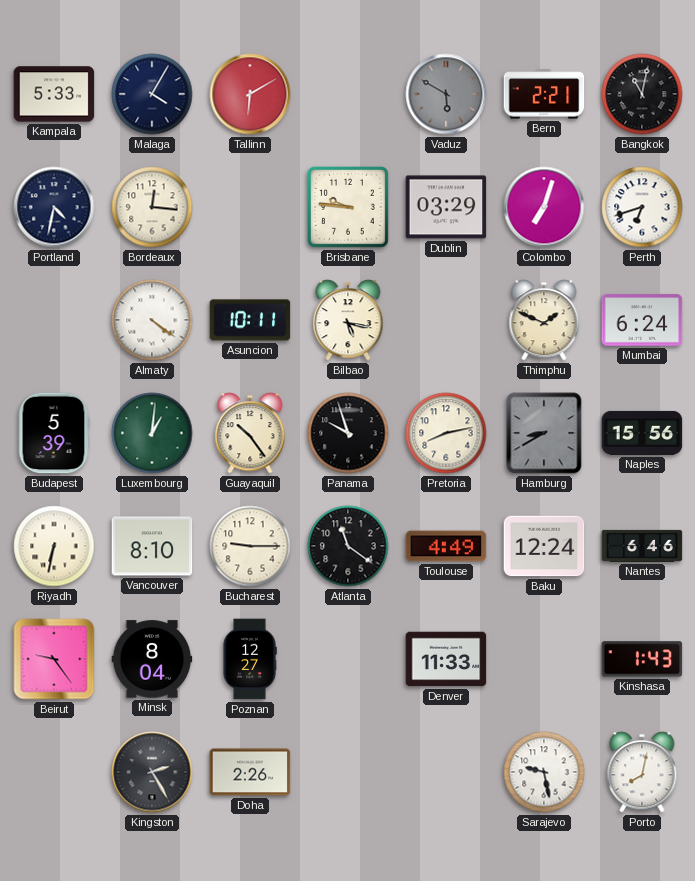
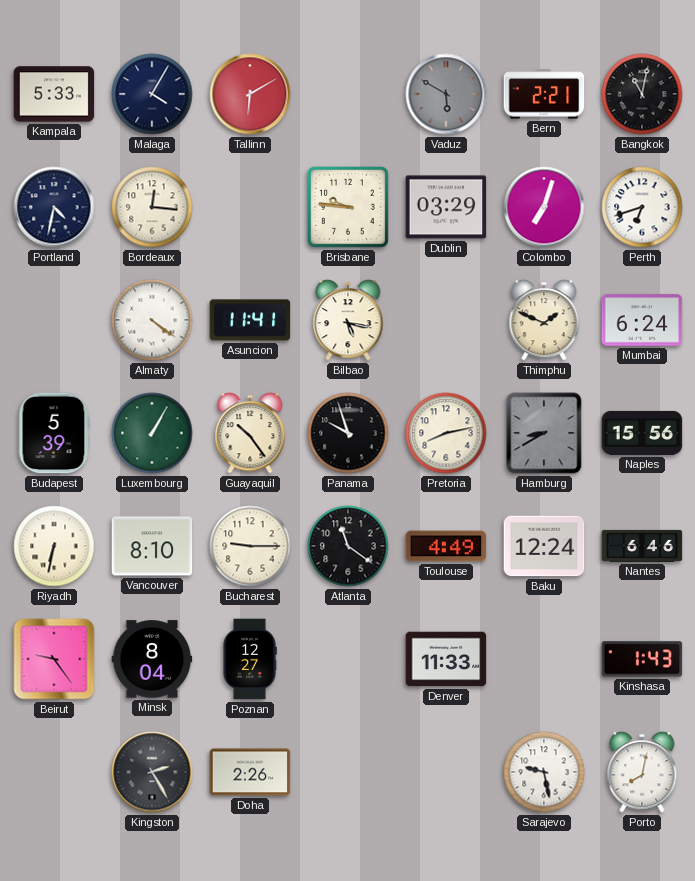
Asuncion: 10:11 -> 11:41
Luxembourg: 1:01 -> 1:05
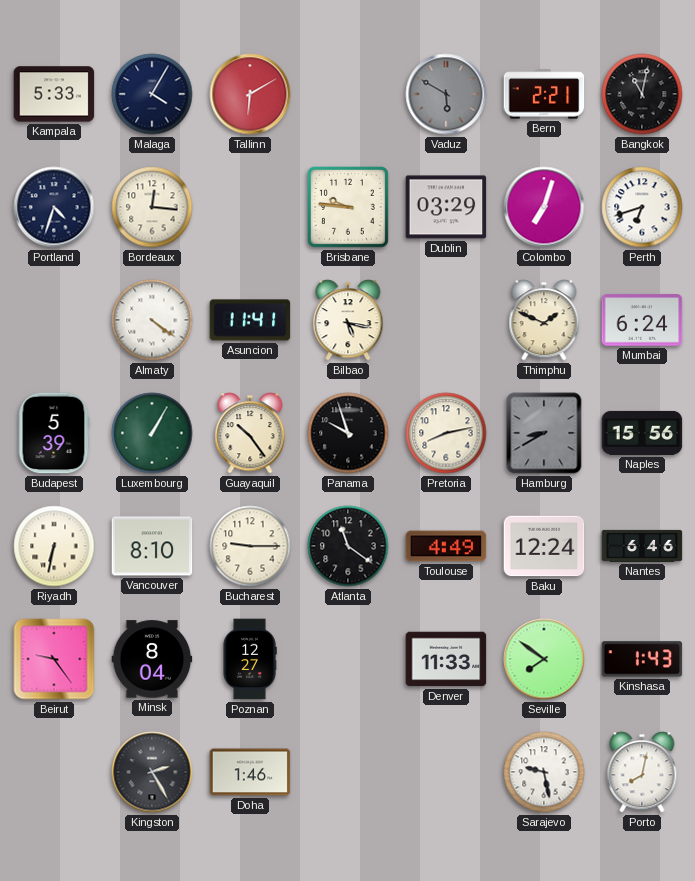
Portland: 4:32 -> 4:33
Seville: none -> 7:51
Doha: 2:26 -> 1:46
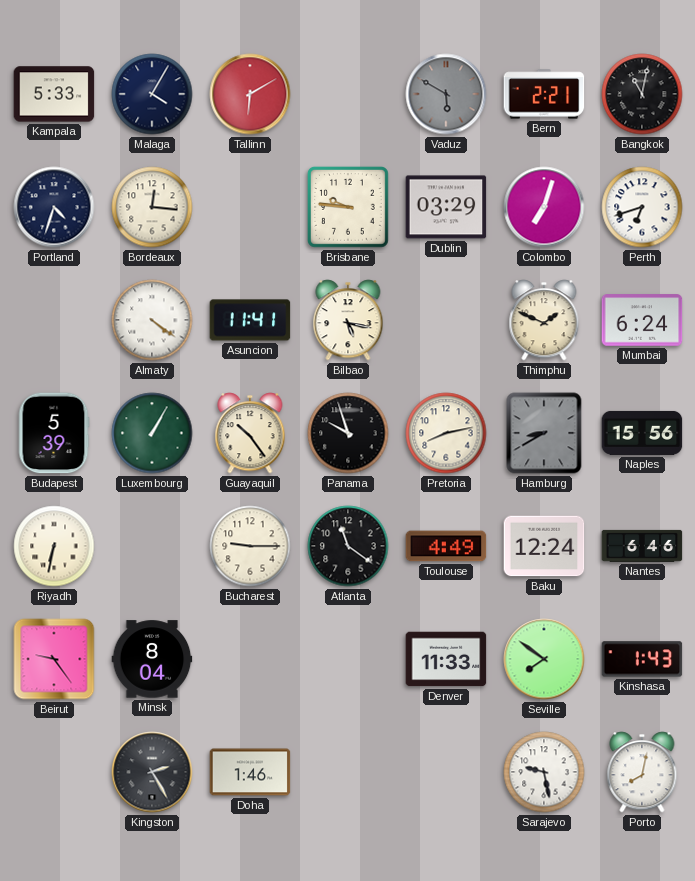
Vancouver: 8:10 -> none
Poznan: 12:27 -> none
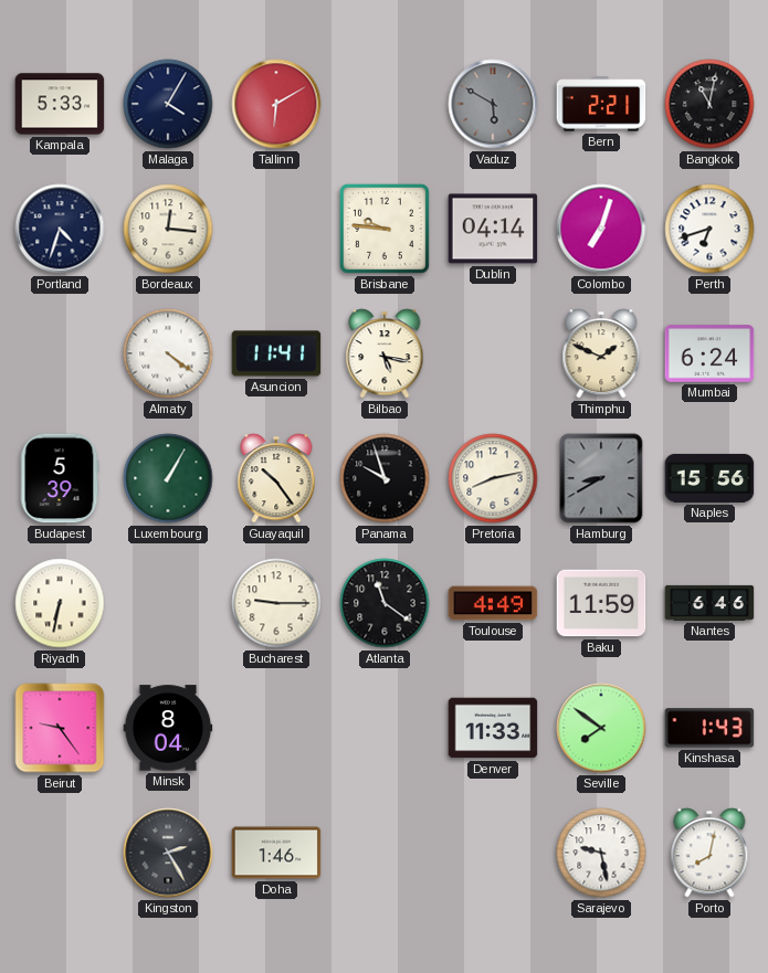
Dublin: 03:29 -> 04:14
Baku: 12:24 -> 11:59
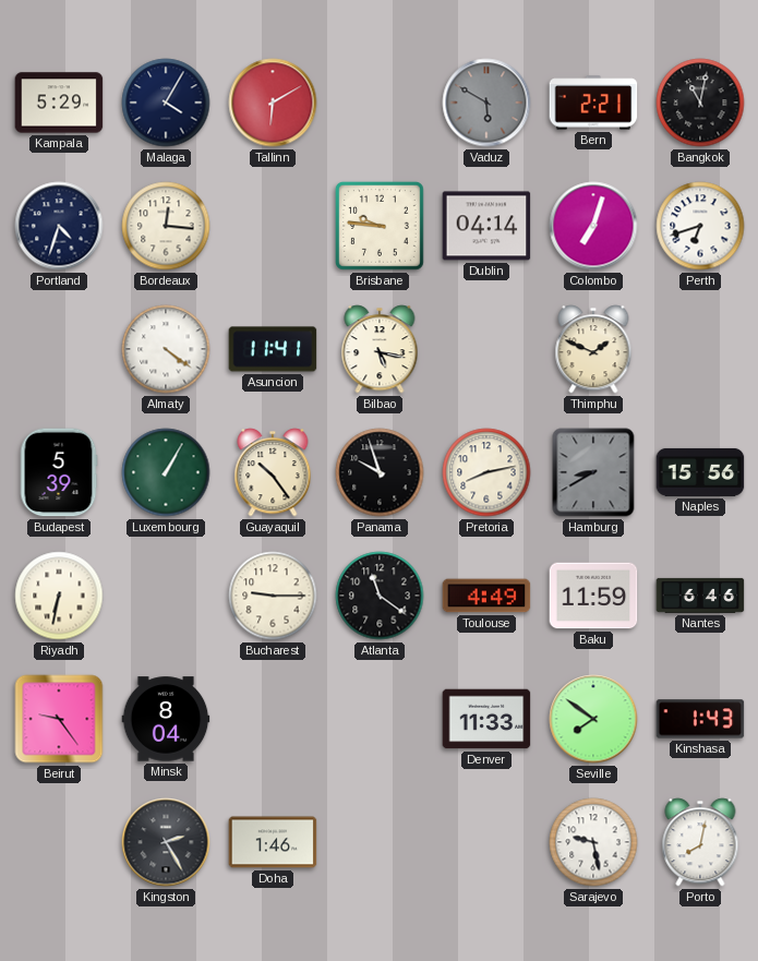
Kampala: 5:33 -> 5:29
Mumbai: 6:24 -> none
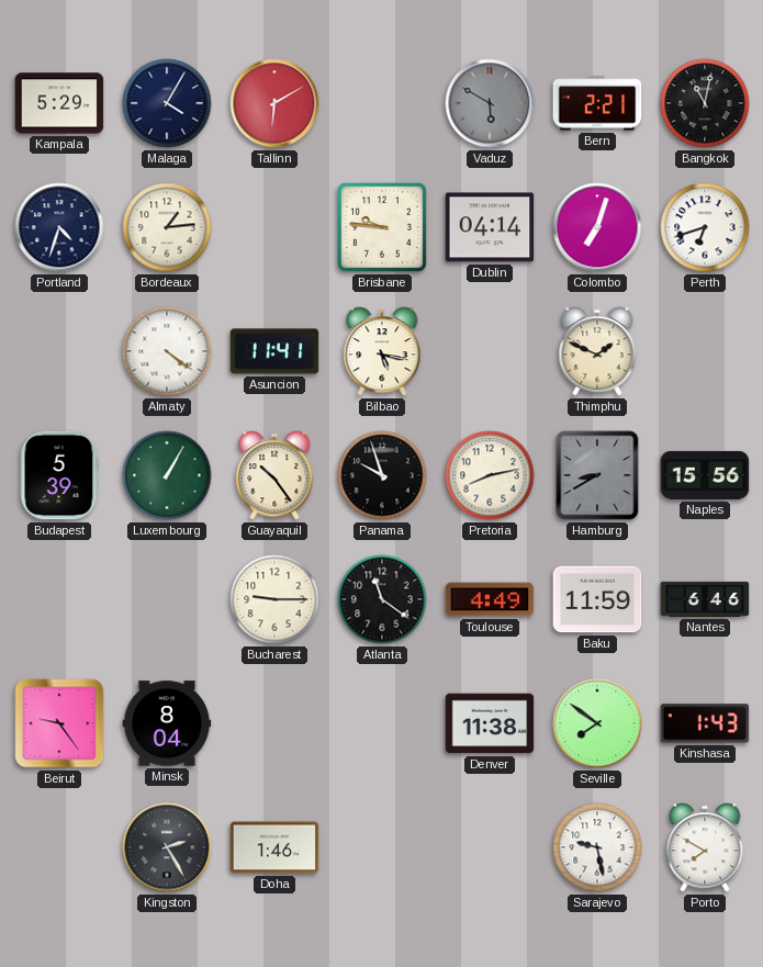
Bordeaux: 12:16 -> 1:14
Riyadh: 6:32 -> none
Denver: 11:33 -> 11:38
Porto: 8:02 -> 7:50
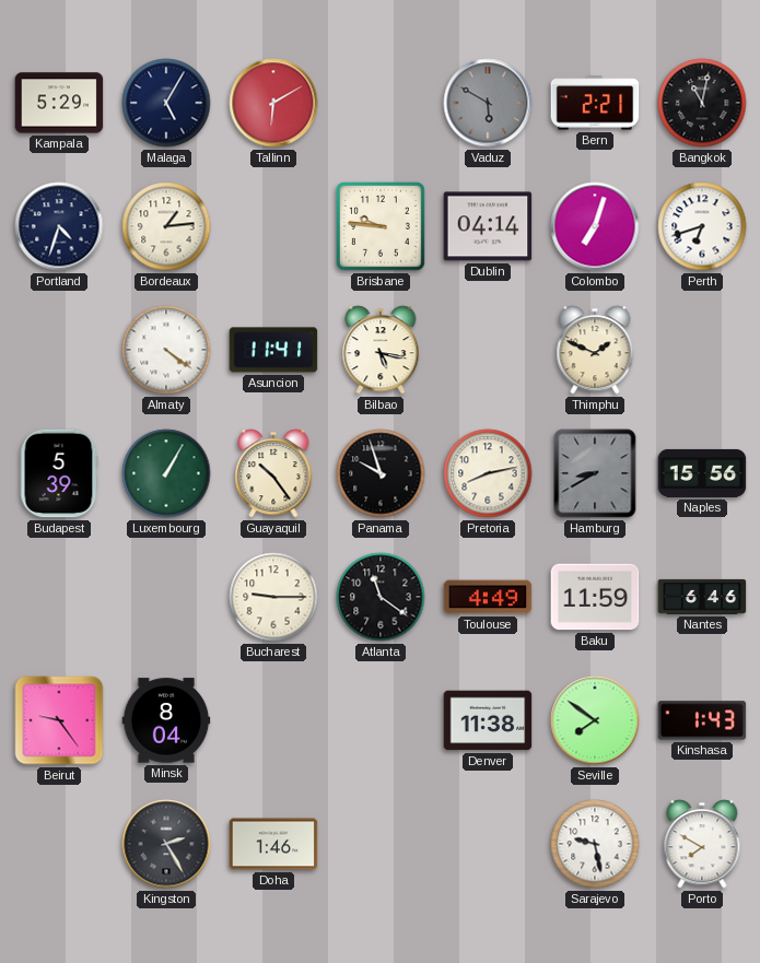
Malaga: 4:05 -> 5:05
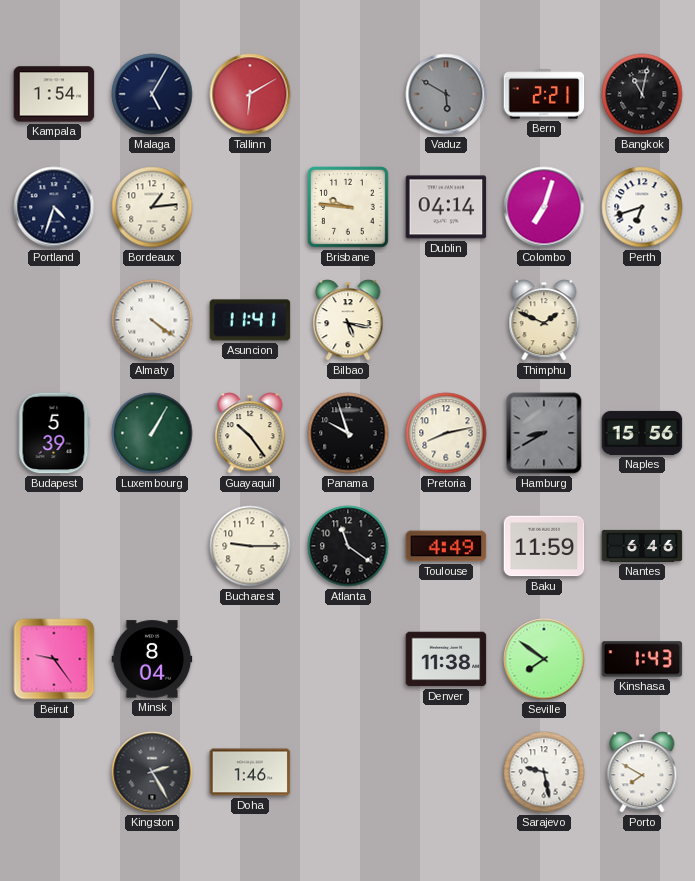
Kampala: 5:29 -> 1:54
